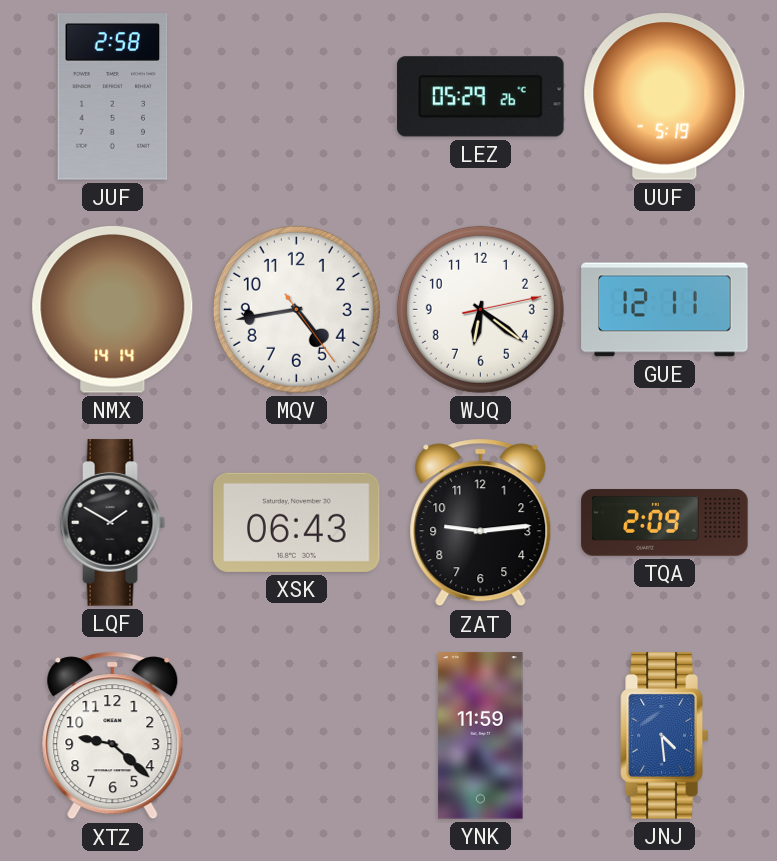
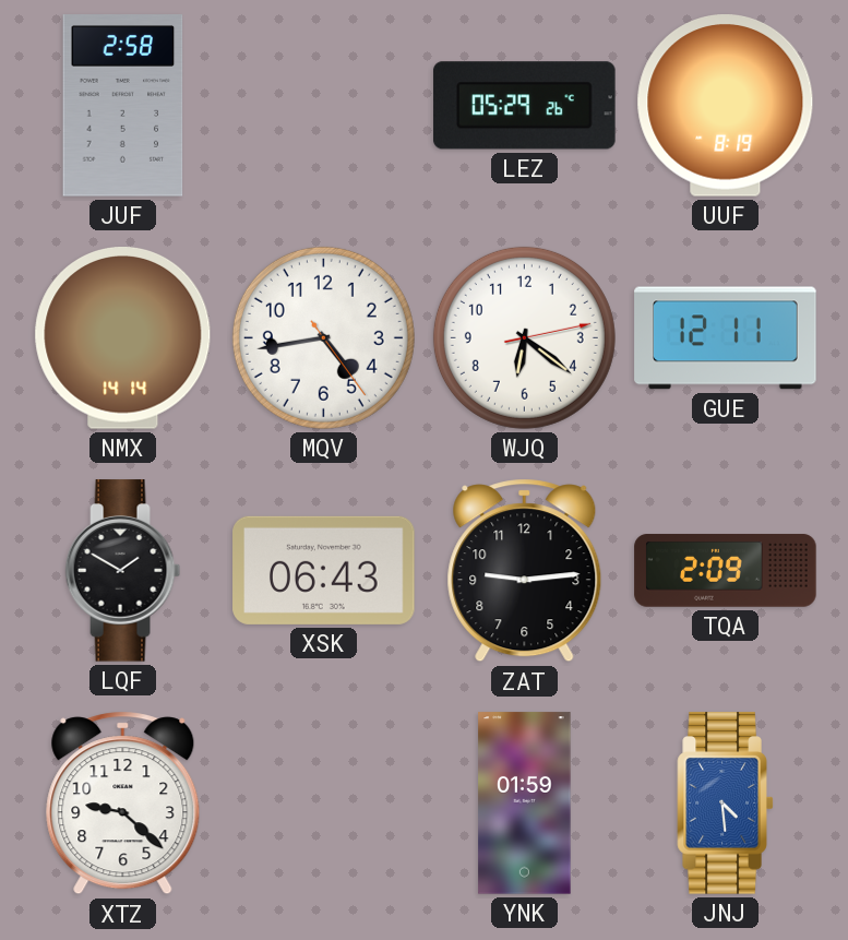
UUF: 5:19 -> 8:19
YNK: 11:59 -> 01:59
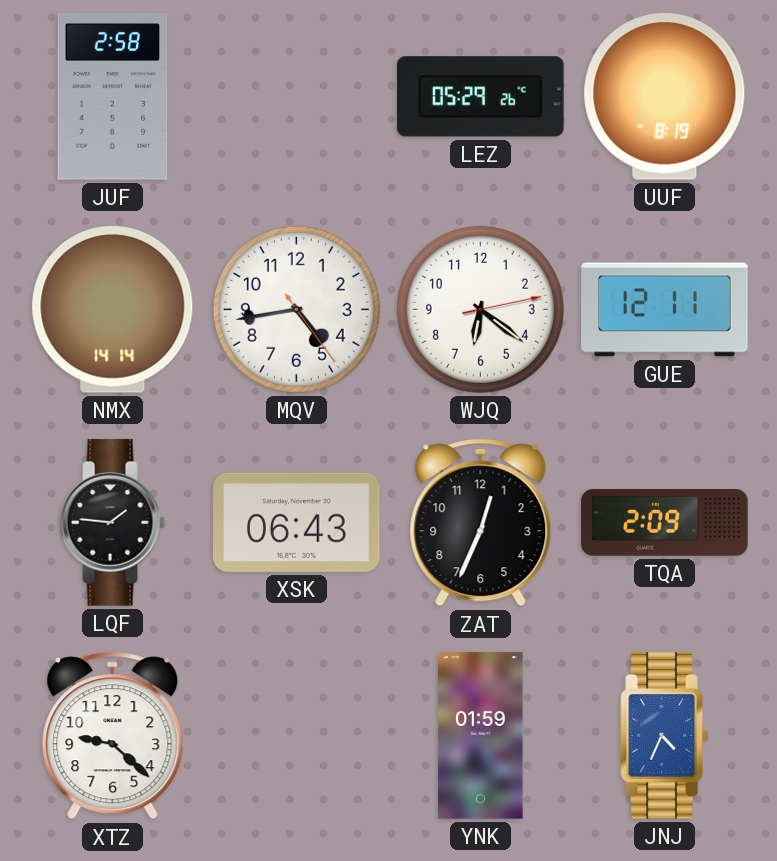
LQF: 1:50 -> 1:46
ZAT: 9:14 -> 12:34
JNJ: 4:29 -> 4:34
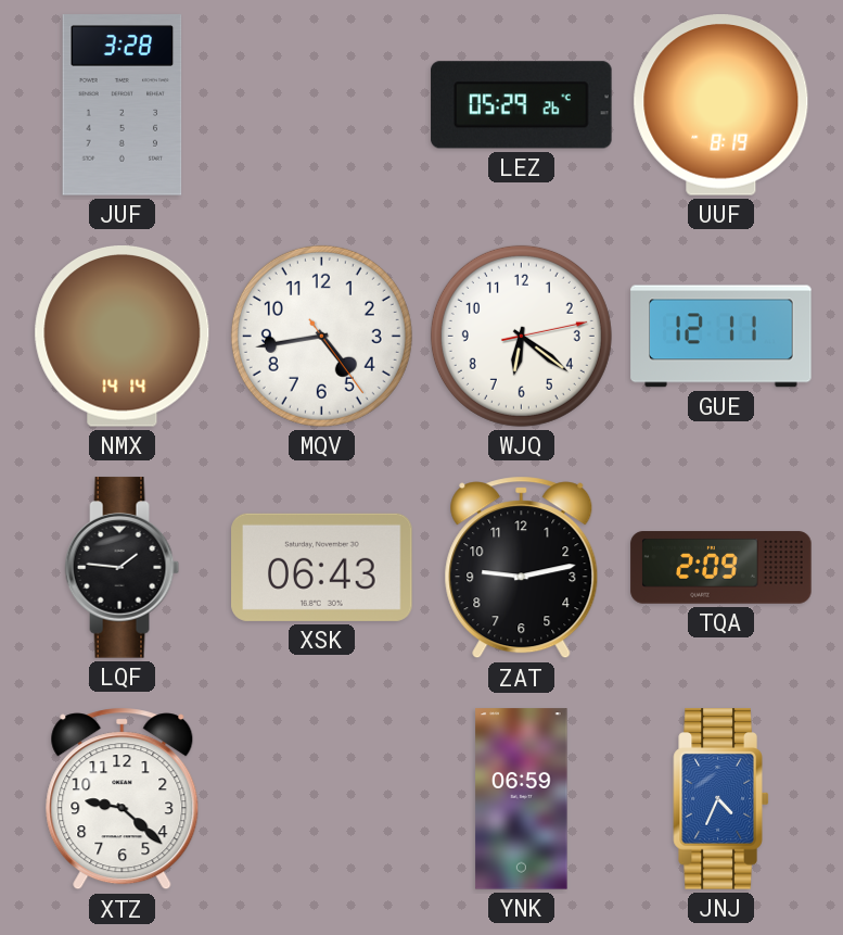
JUF: 2:58 -> 3:28
ZAT: 12:34 -> 9:13
YNK: 01:59 -> 06:59
